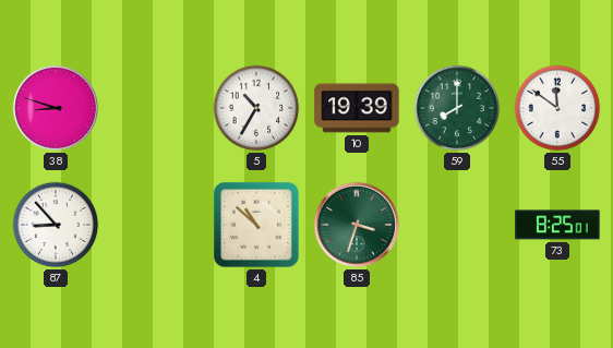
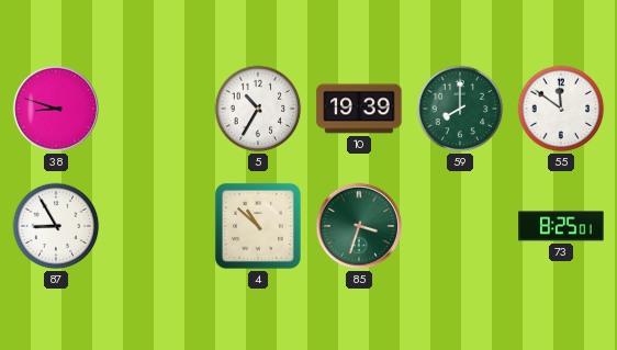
87: 8:53 -> 8:55
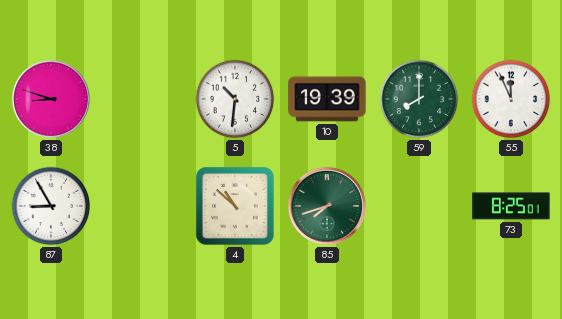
5: 10:35 -> 10:31
55: 11:51 -> 11:56
85: 3:33 -> 7:42
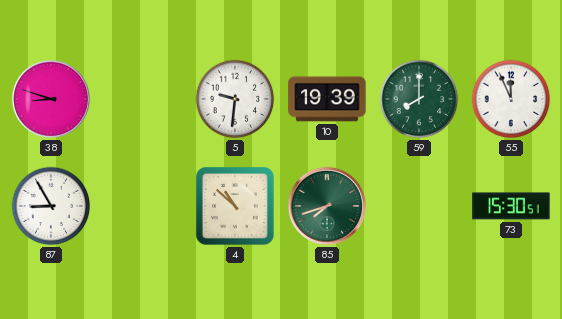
5: 10:31 -> 9:31
73: 8:25 -> 15:30
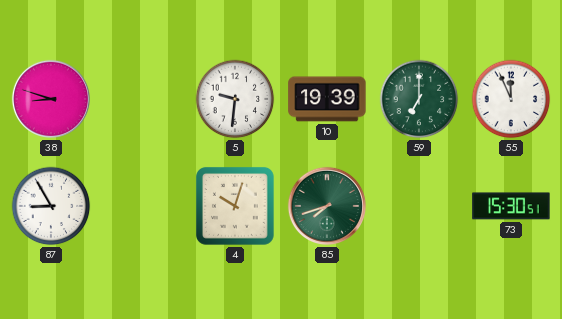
59: 8:00 -> 7:00
4: 10:52 -> 10:03
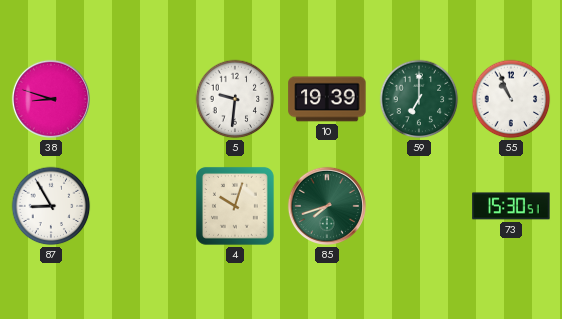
55: 11:56 -> 10:56
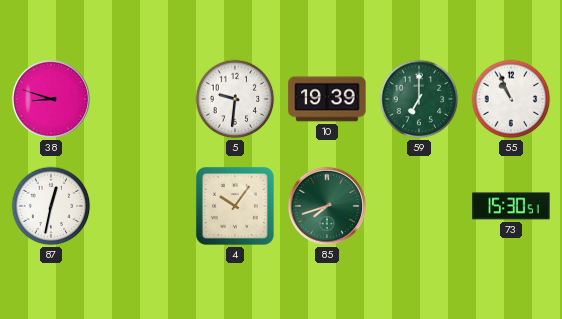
87: 8:55 -> 12:32
4: 10:03 -> 10:06
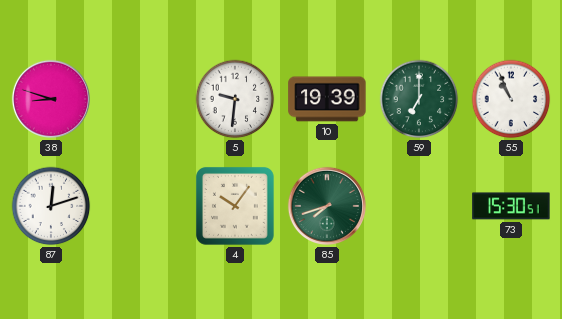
87: 12:32 -> 12:12
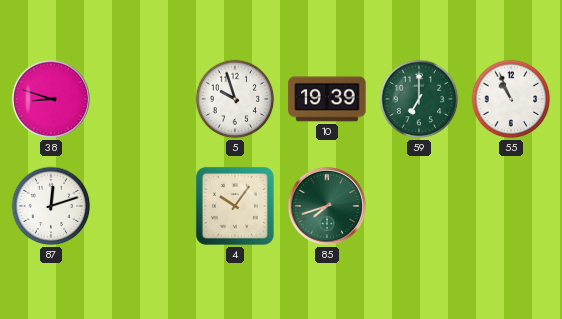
5: 9:31 -> 9:57
73: 15:30 -> none
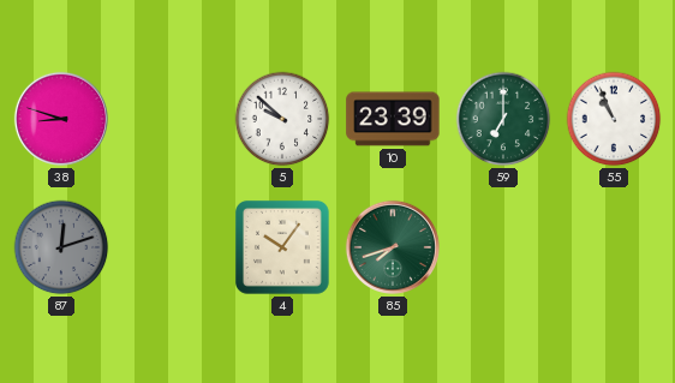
5: 9:57 -> 9:52
10: 19:39 -> 23:39
87 dial: white -> grey
